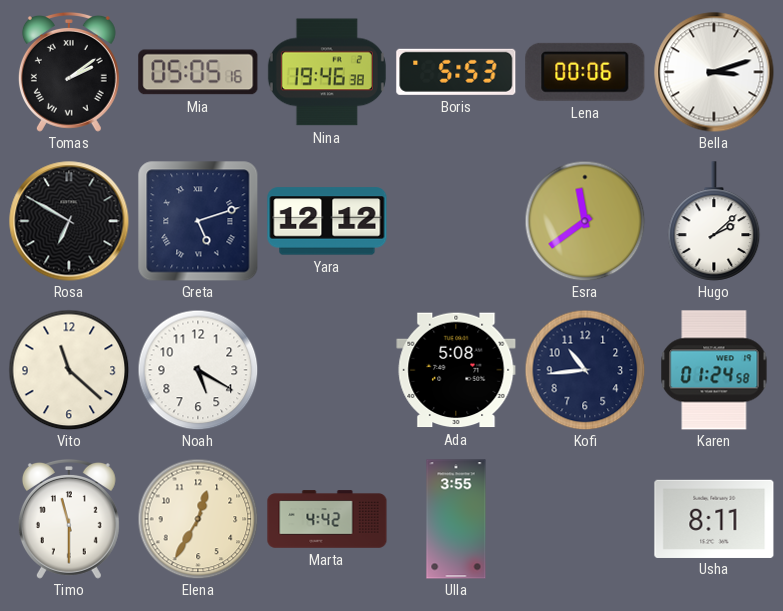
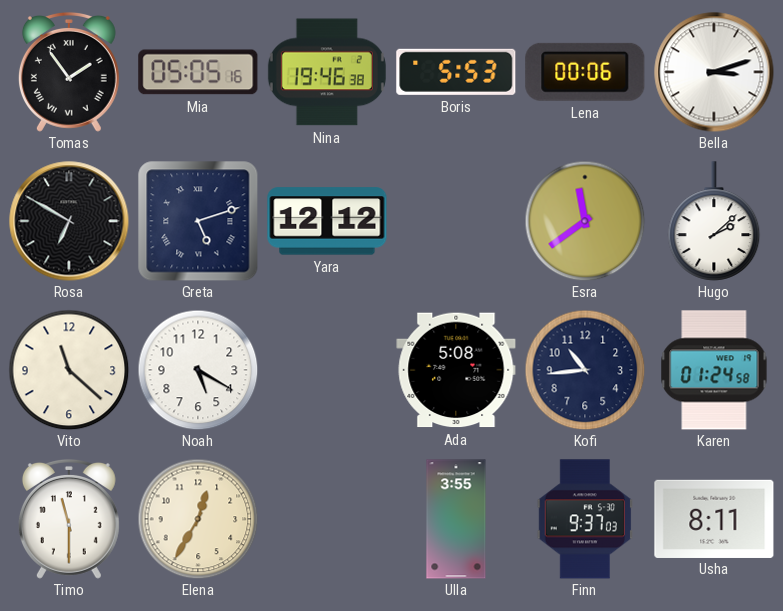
Tomas: 2:09 -> 1:54
Marta: 4:42 -> none
Finn: none -> 9:37
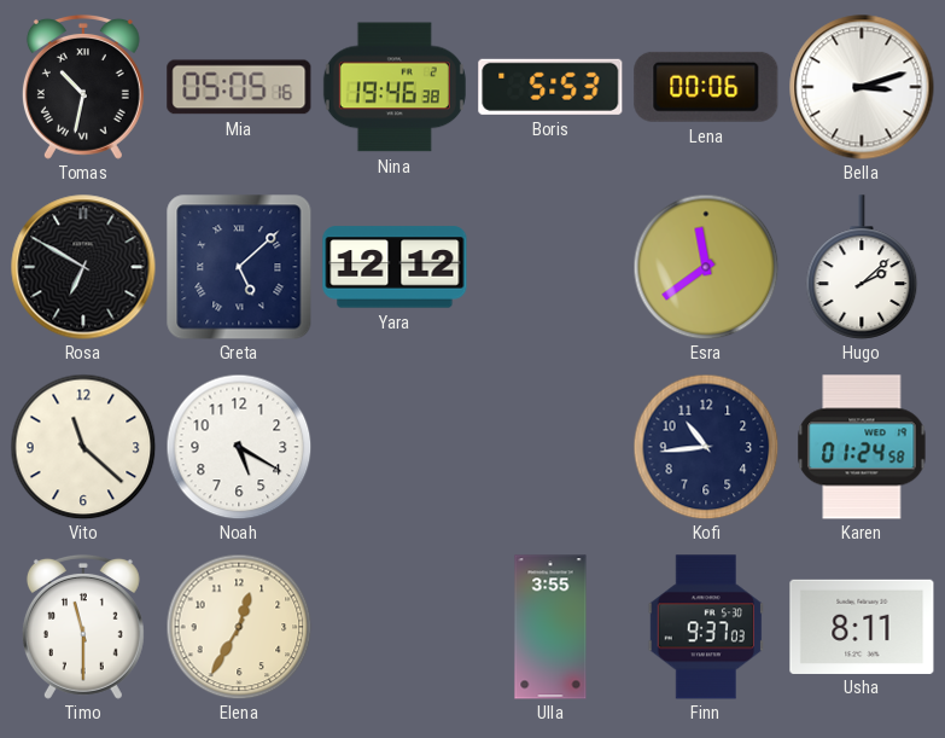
Tomas: 1:54 -> 10:32
Greta: 5:12 -> 5:08
Ada: 5:08 -> none
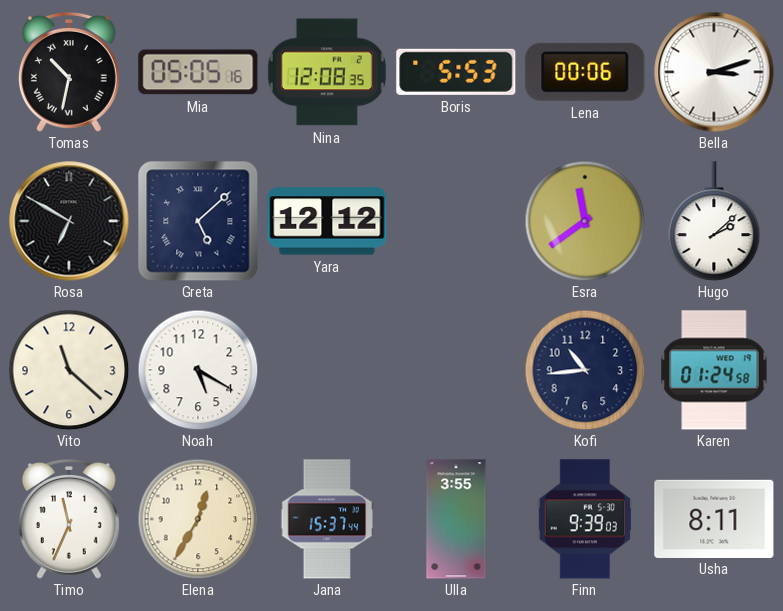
Nina: 19:46 -> 12:08
Timo: 11:30 -> 11:34
Jana: none -> 15:37
Finn: 9:37 -> 9:39
